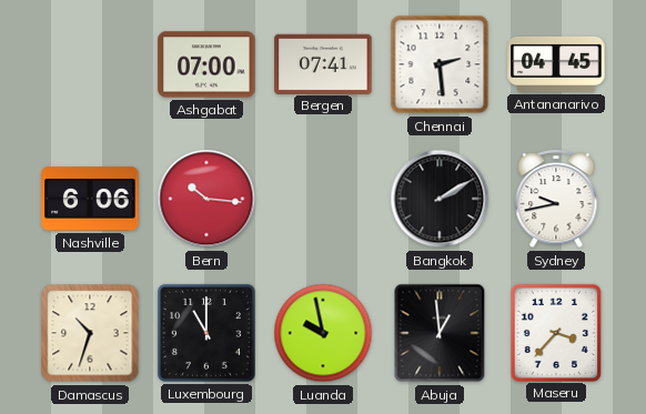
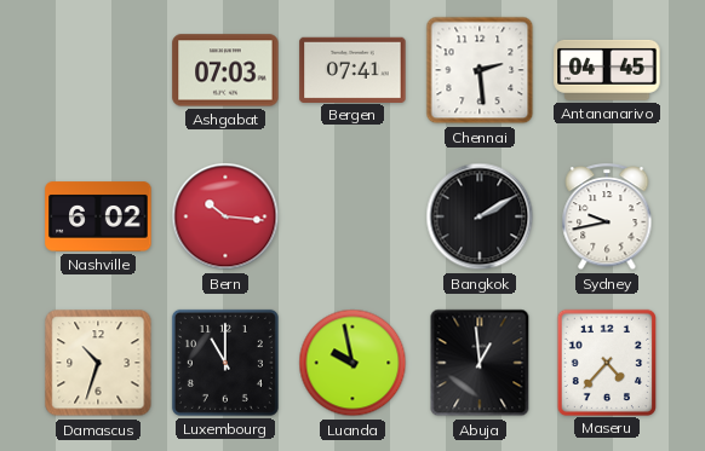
Ashgabat: 07:00 -> 07:03
Nashville: 6:06 -> 6:02
Maseru: 3:37 -> 4:37
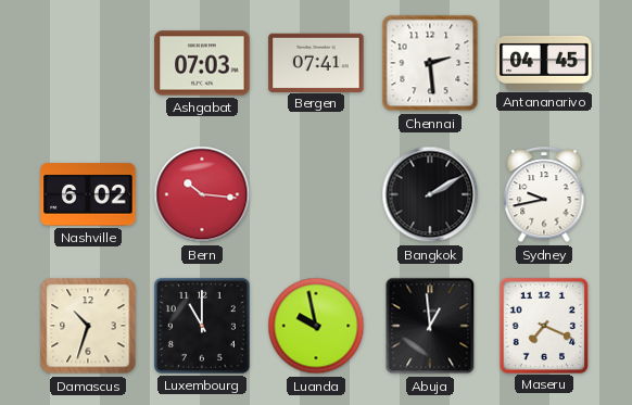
Maseru: 4:37 -> 7:19
